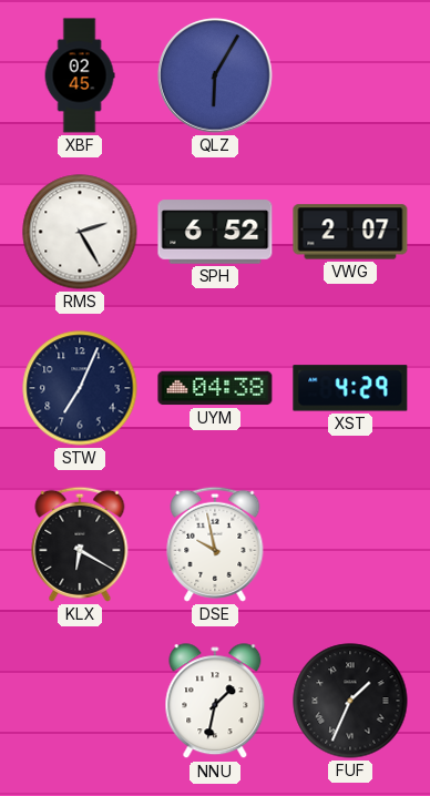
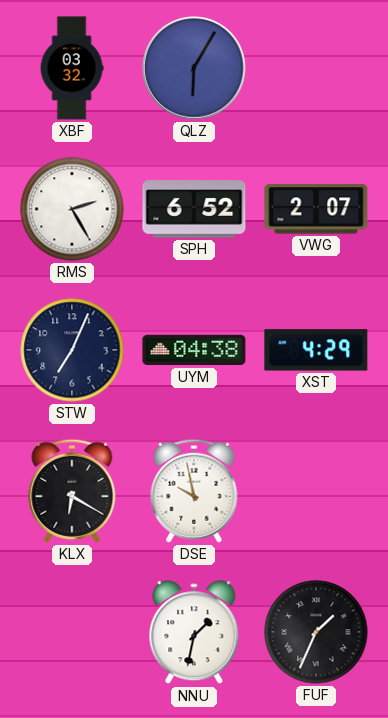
XBF: 02:45 -> 03:32
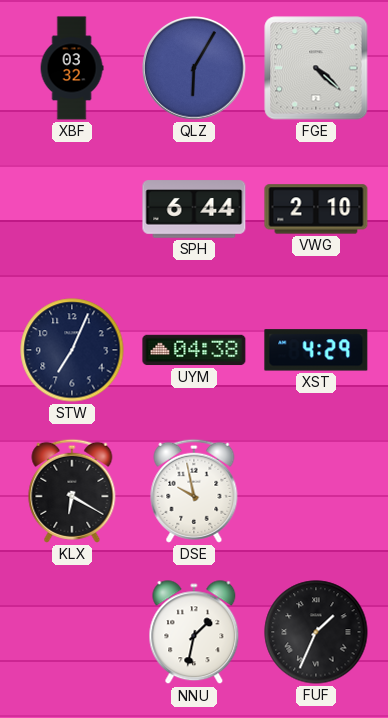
FGE: none -> 4:22
RMS: 2:25 -> none
SPH: 6:52 -> 6:44
VWG: 2:07 -> 2:10
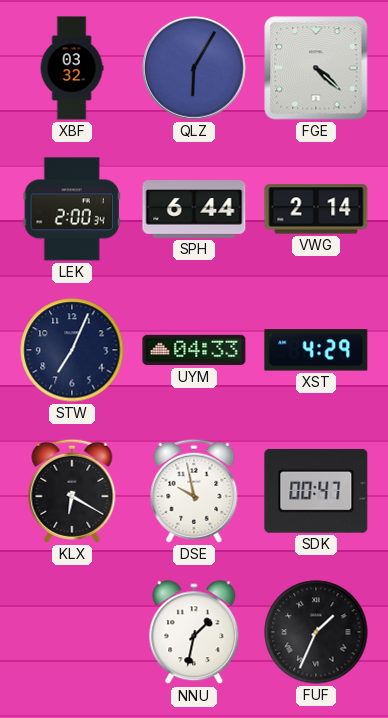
LEK: none -> 2:00
VWG: 2:10 -> 2:14
UYM: 04:38 -> 04:33
SDK: none -> 00:47
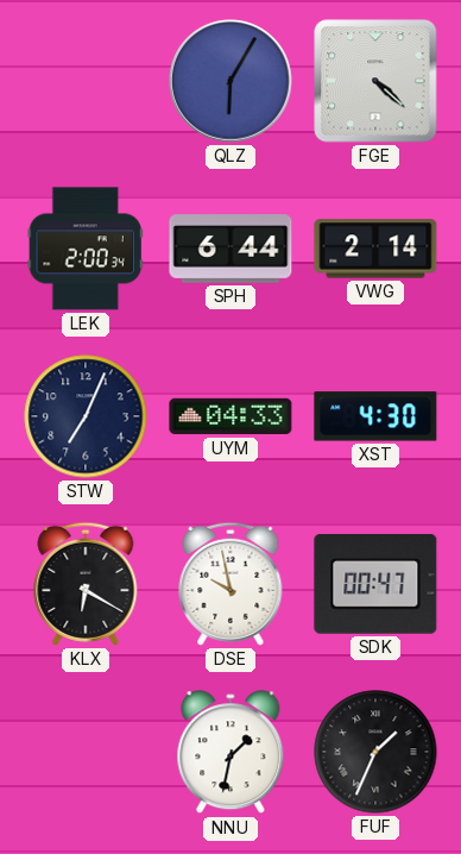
XBF: 03:32 -> none
XST: 4:29 -> 4:30
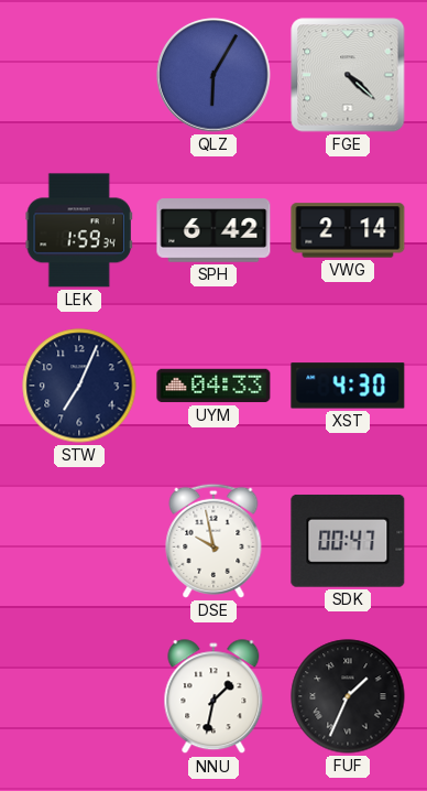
LEK: 2:00 -> 1:59
SPH: 6:44 -> 6:42
KLX: 6:20 -> none
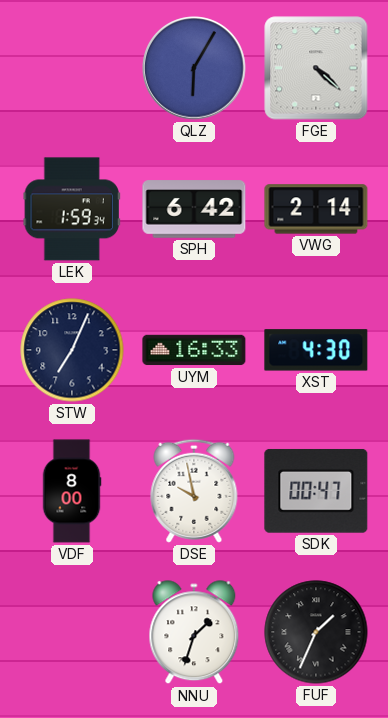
UYM: 04:33 -> 16:33
VDF: none -> 8:00
NNU: 1:32 -> 1:33
